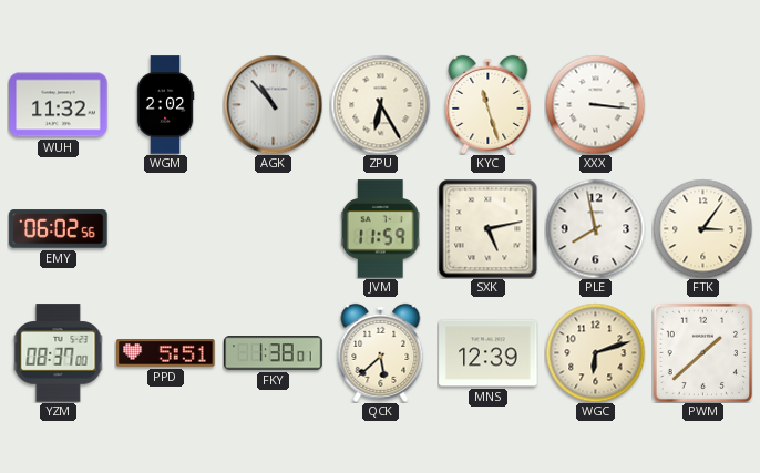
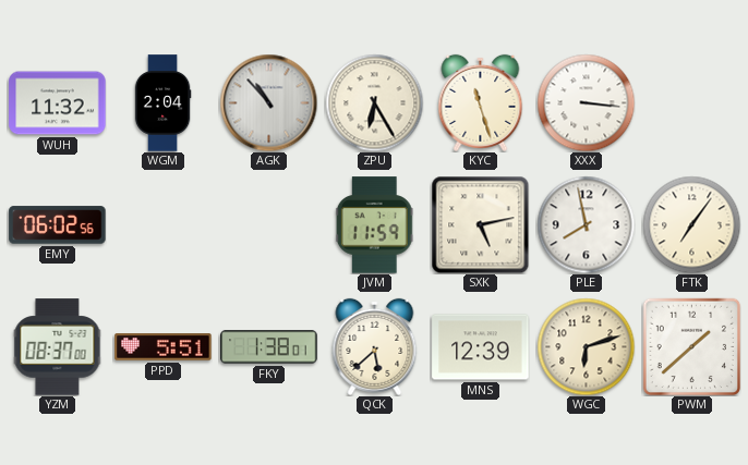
WGM: 2:02 -> 2:04
FTK: 3:06 -> 7:06
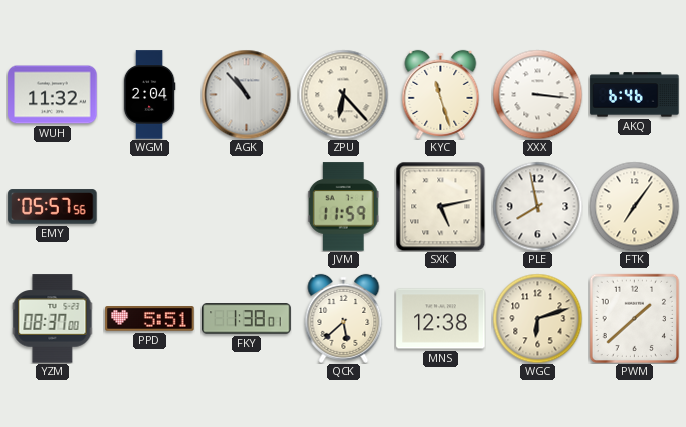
ZPU: 6:25 -> 6:23
AKQ: none -> 6:46
EMY: 06:02 -> 05:57
MNS: 12:39 -> 12:38
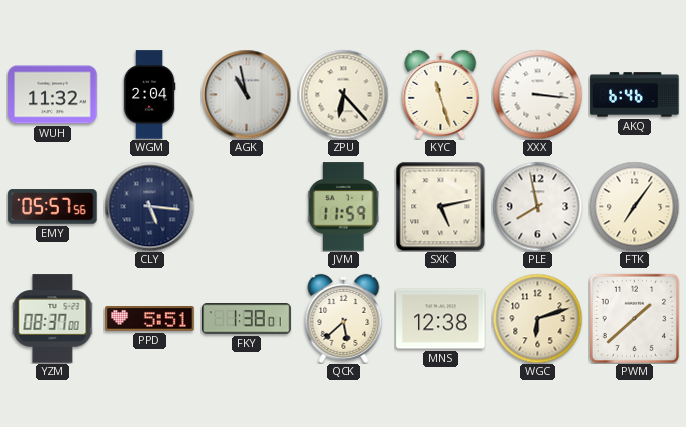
AGK: 10:53 -> 10:58
CLY: none -> 5:16
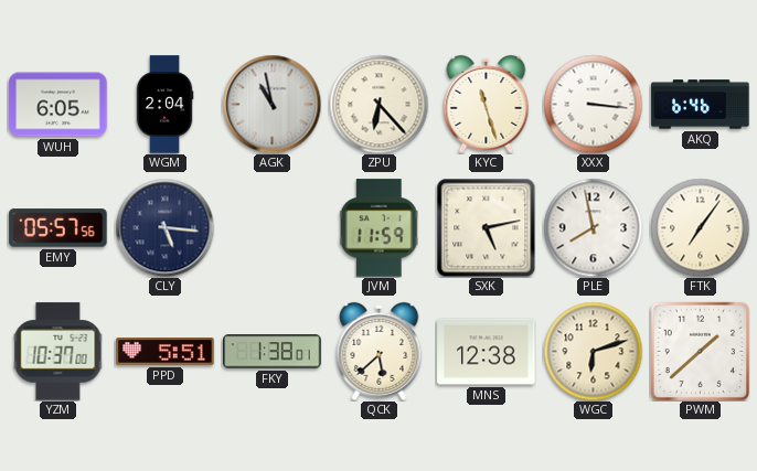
WUH: 11:32 -> 6:05
YZM: 08:37 -> 10:37
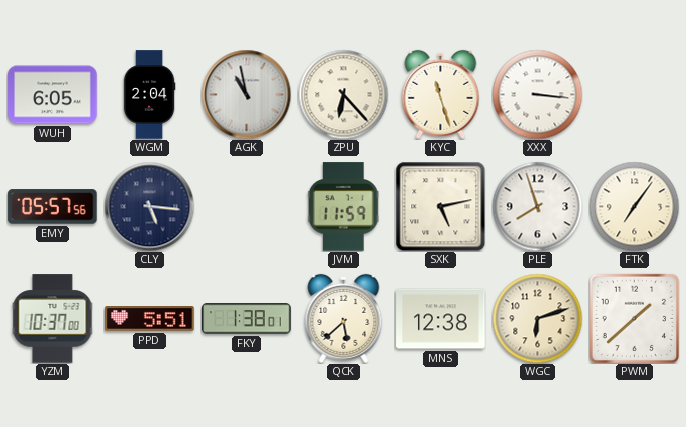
AKQ: 6:46 -> none
PLE: 7:58 -> 7:57
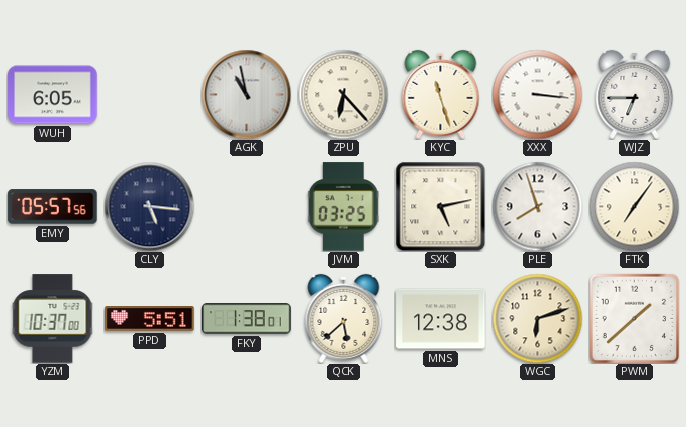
WGM: 2:04 -> none
WJZ: none -> 6:45
JVM: 11:59 -> 03:25
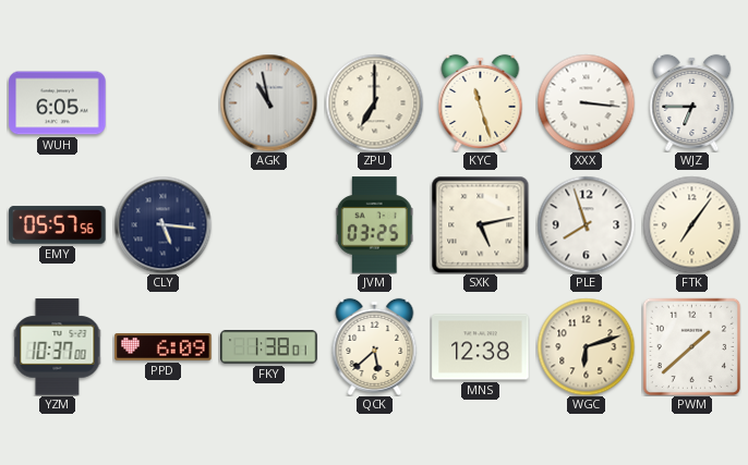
ZPU: 6:23 -> 7:00
PPD: 5:51 -> 6:09
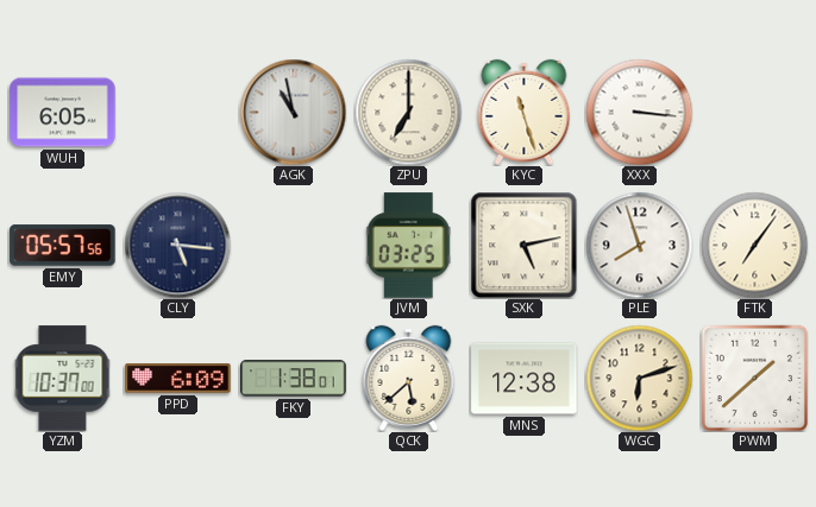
WJZ: 6:45 -> none
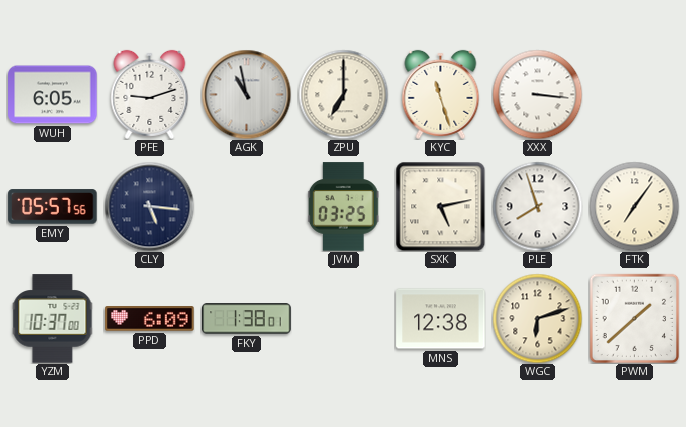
PFE: none -> 9:12
QCK: 5:38 -> none
